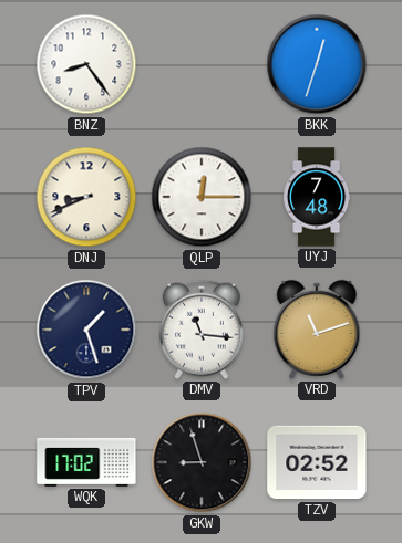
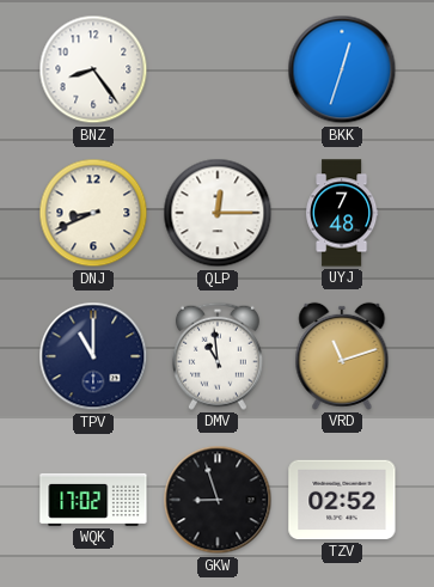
TPV: 1:27 -> 11:00
DMV: 11:16 -> 10:59
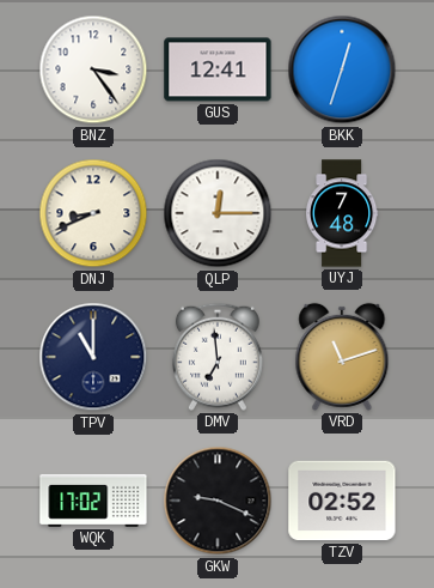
BNZ: 8:24 -> 3:24
GUS: none -> 12:41
DMV: 10:59 -> 6:59
GKW: 8:57 -> 9:19
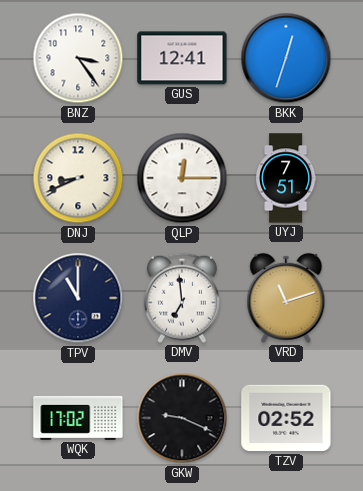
UYJ: 7:48 -> 7:51
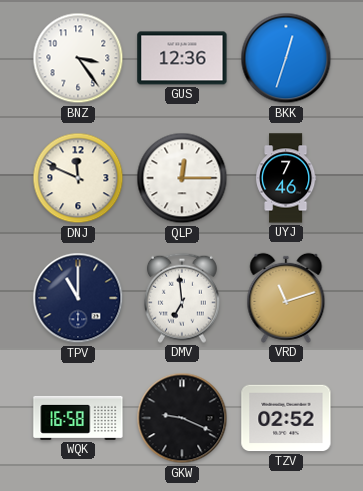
GUS: 12:41 -> 12:36
DNJ: 8:41 -> 11:49
UYJ: 7:51 -> 7:46
WQK: 17:02 -> 16:58
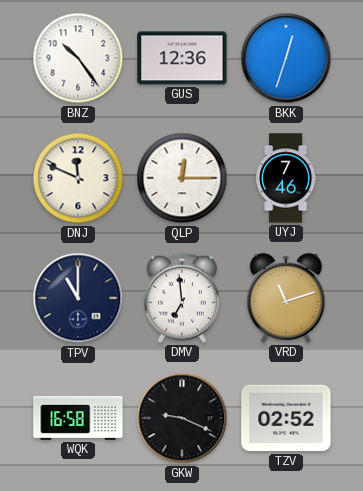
BNZ: 3:24 -> 10:24
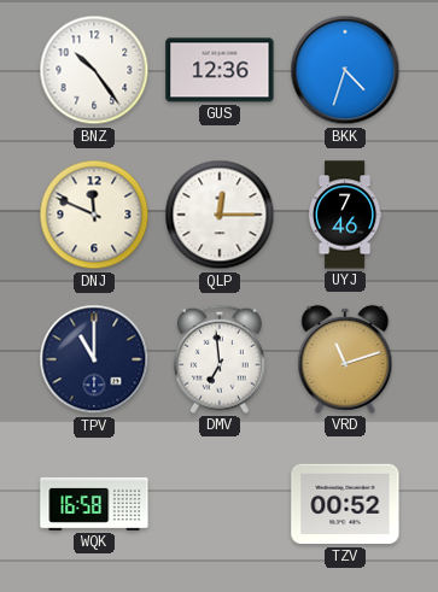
BKK: 12:33 -> 4:33
GKW: 9:19 -> none
TZV: 02:52 -> 00:52
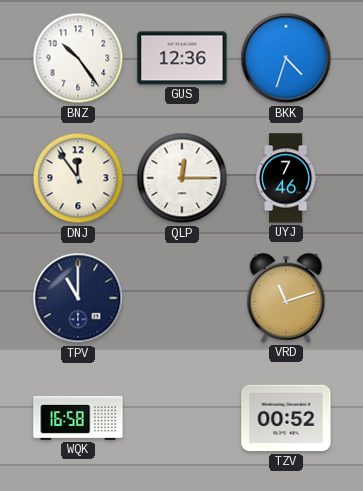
DNJ: 11:49 -> 11:54
DMV: 6:59 -> none
